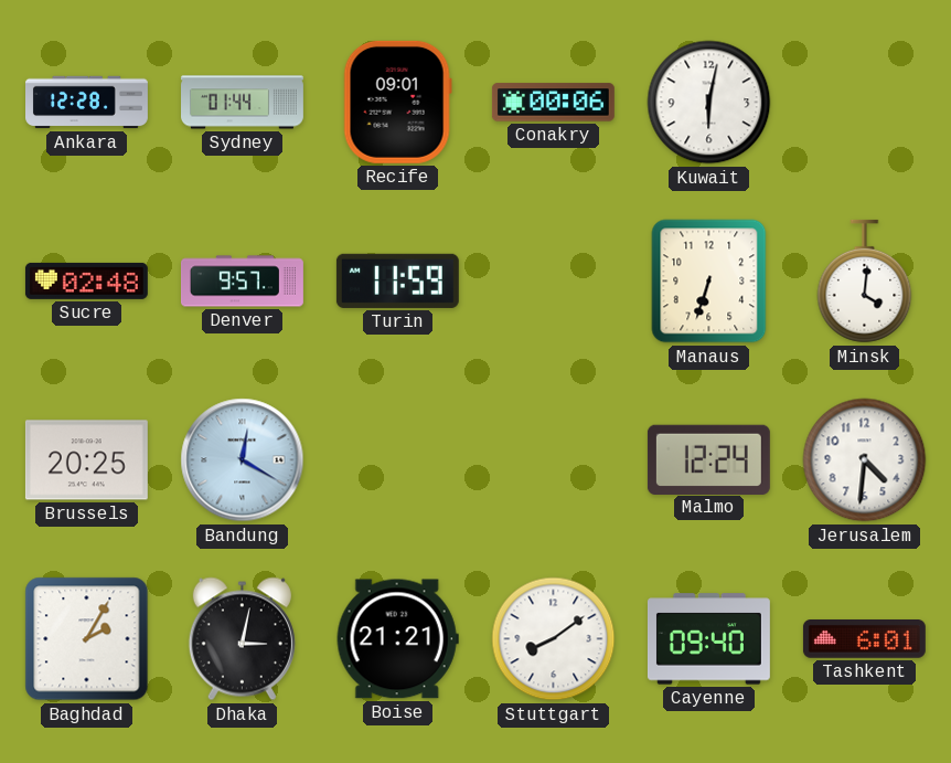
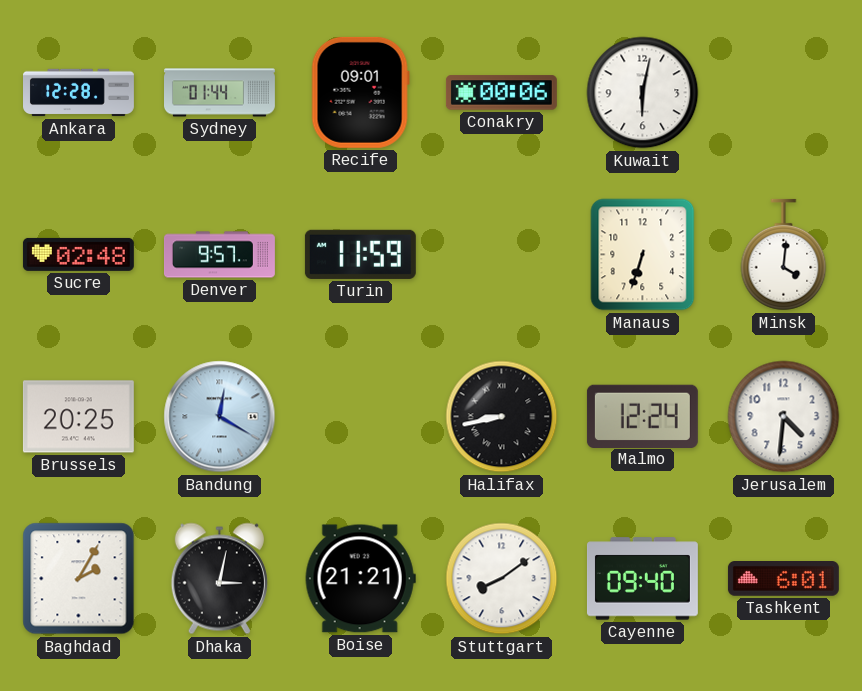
Halifax: none -> 8:43
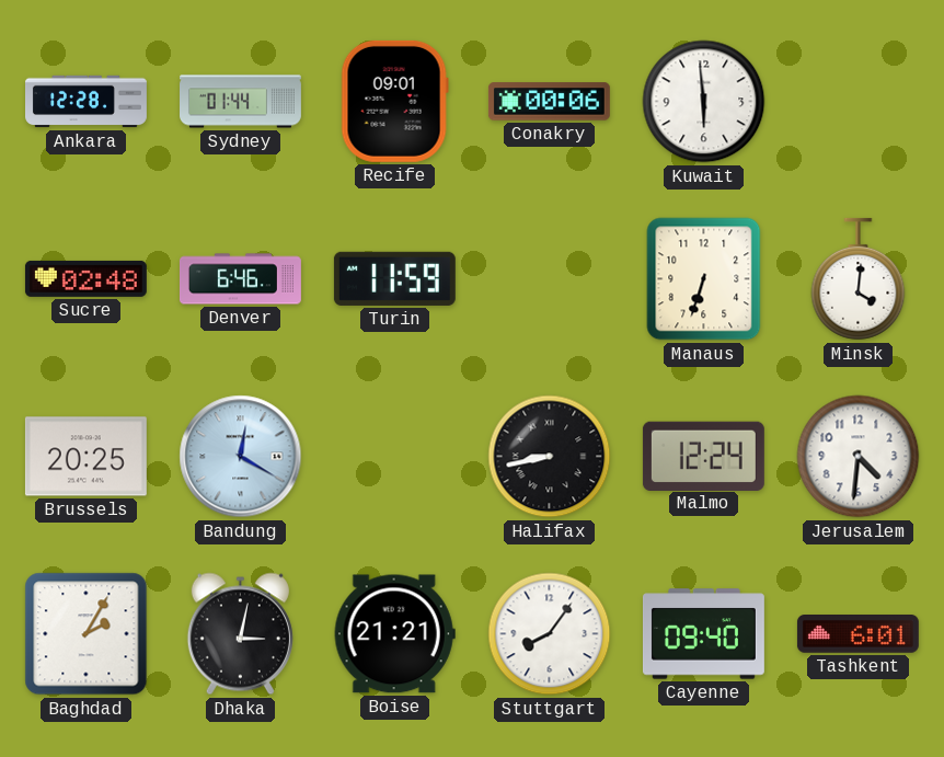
Kuwait: 6:02 -> 5:59
Denver: 9:57 -> 6:46
Stuttgart: 8:09 -> 8:06
